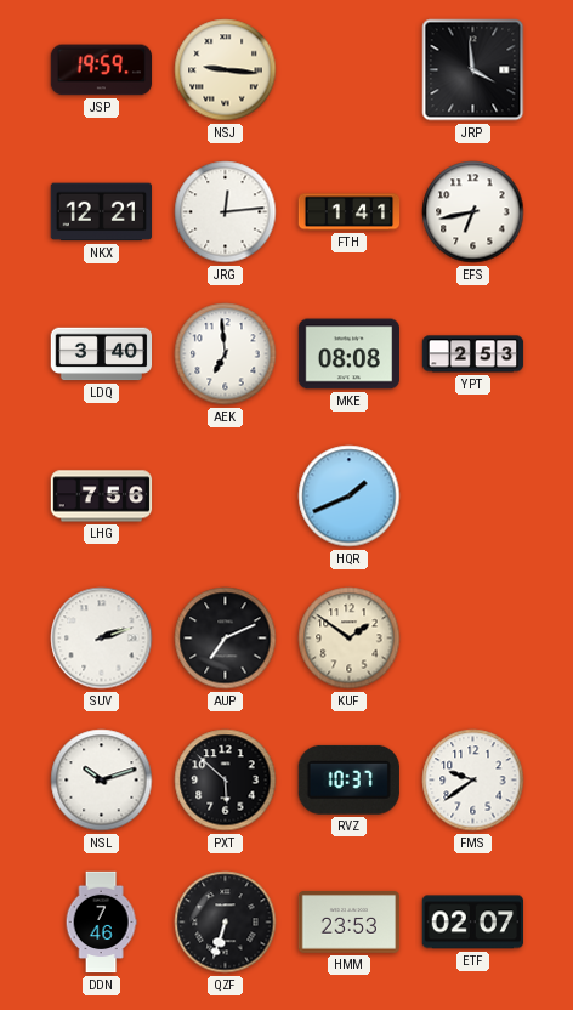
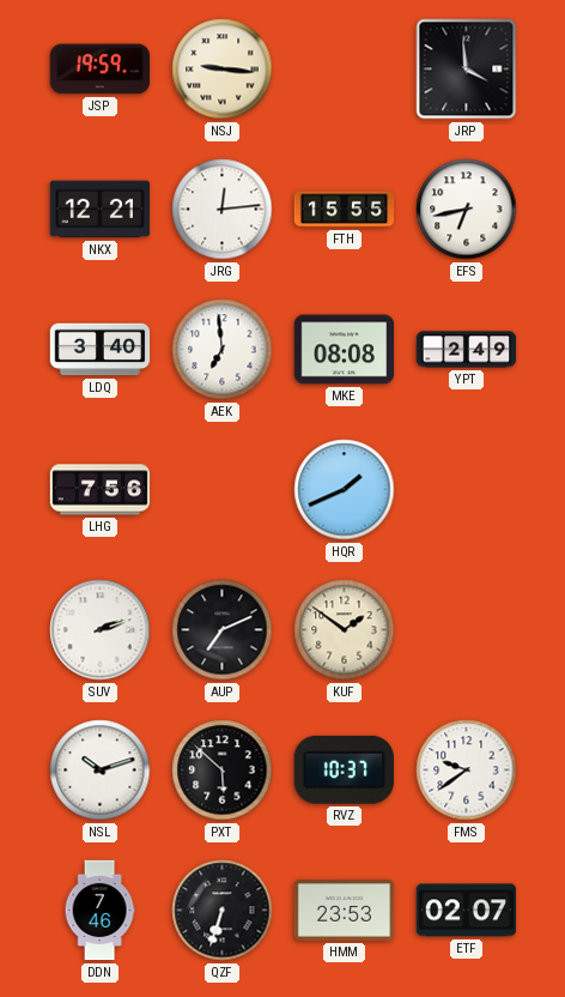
FTH: 1:41 -> 15:55
YPT: 2:53 -> 2:49
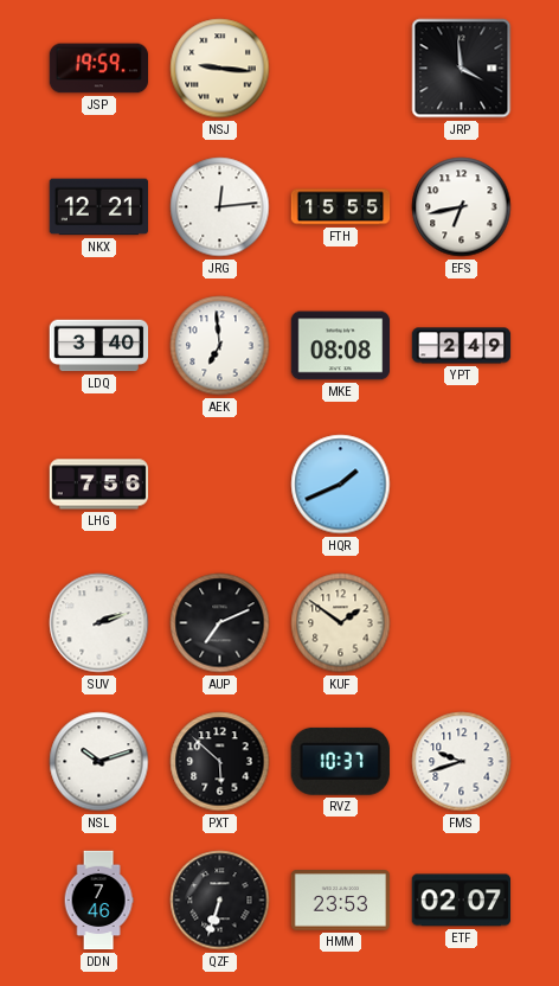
FMS: 9:39 -> 9:42
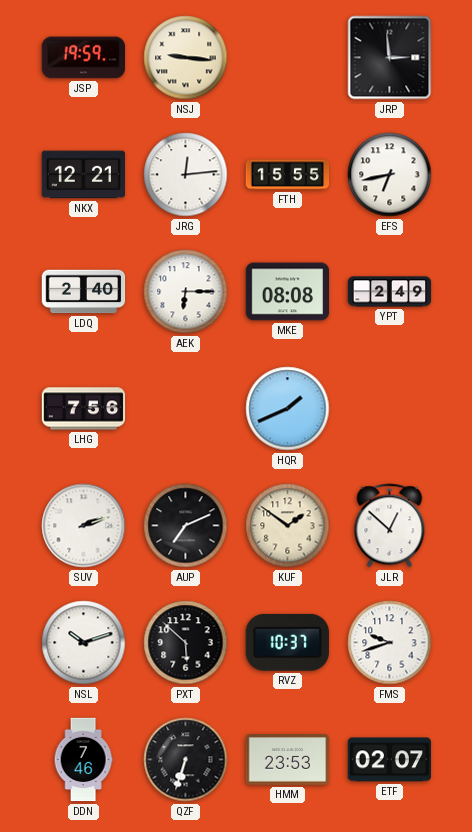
JRP: 3:59 -> 2:59
LDQ: 3:40 -> 2:40
AEK: 6:59 -> 6:15
JLR: none -> 12:52
